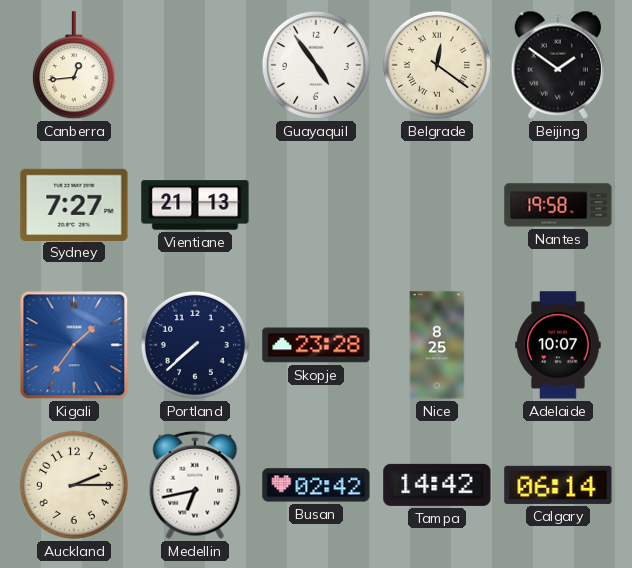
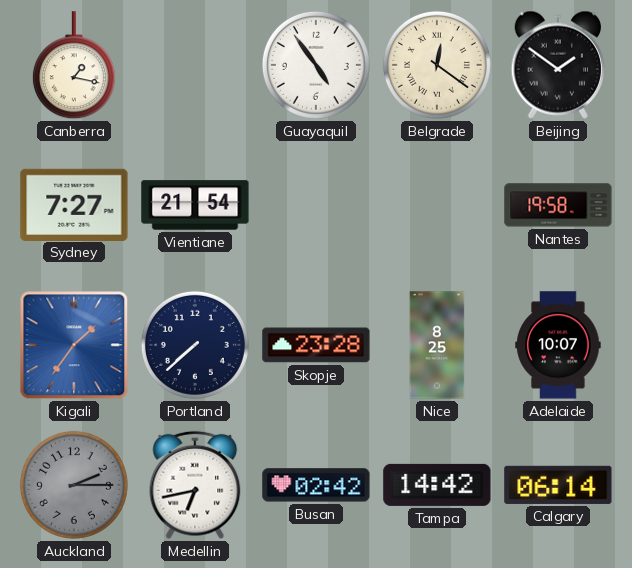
Canberra: 12:44 -> 1:17
Vientiane: 21:13 -> 21:54
Auckland dial: cream -> grey
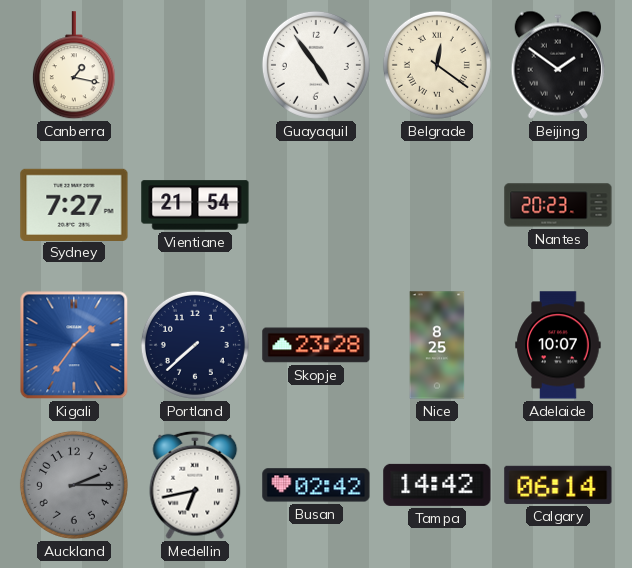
Nantes: 19:58 -> 20:23
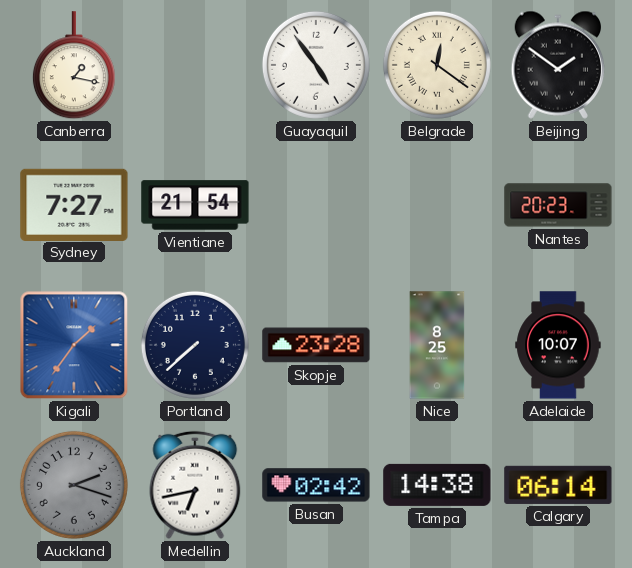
Auckland: 2:15 -> 2:18
Tampa: 14:42 -> 14:38
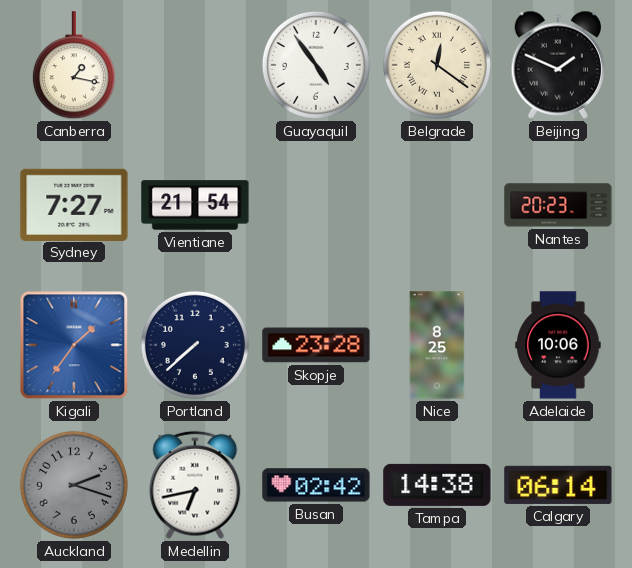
Beijing: 1:51 -> 1:49
Adelaide: 10:07 -> 10:06
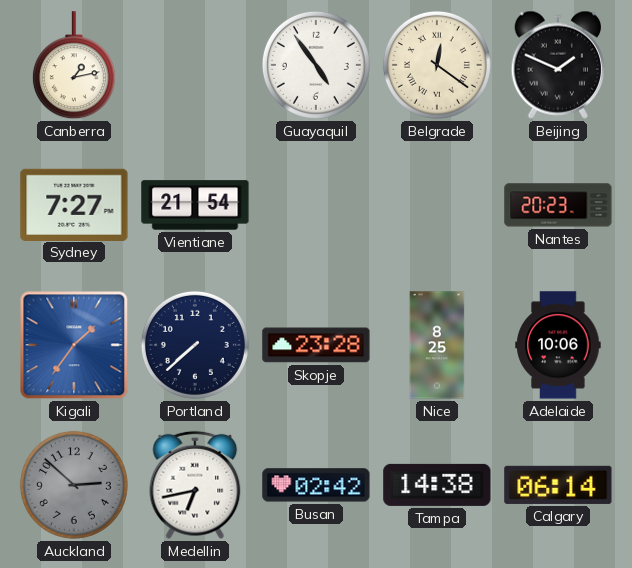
Canberra: 1:17 -> 1:13
Auckland: 2:18 -> 2:52
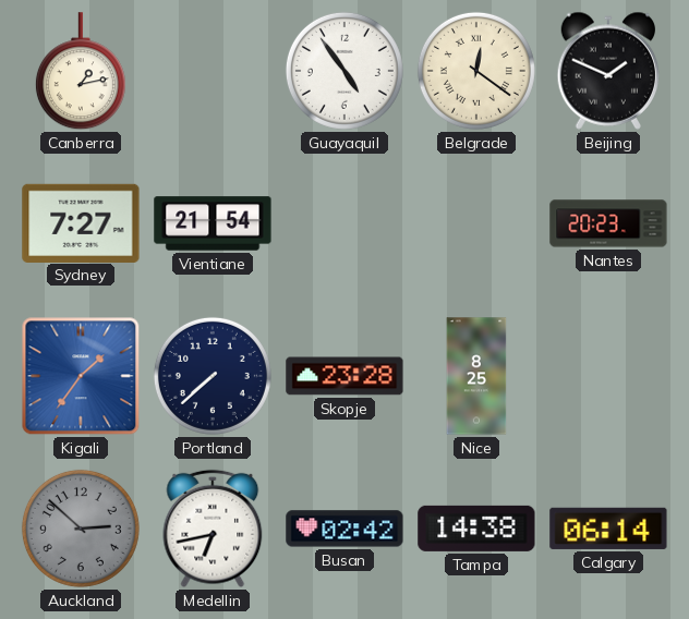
Adelaide: 10:06 -> none
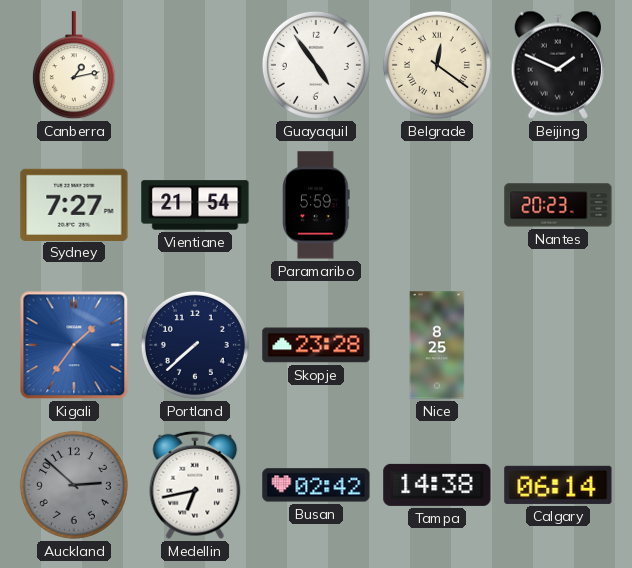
Paramaribo: none -> 5:59
